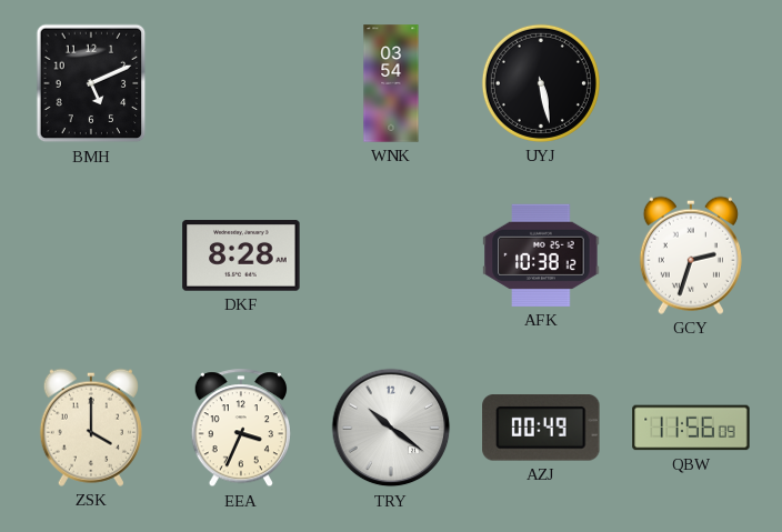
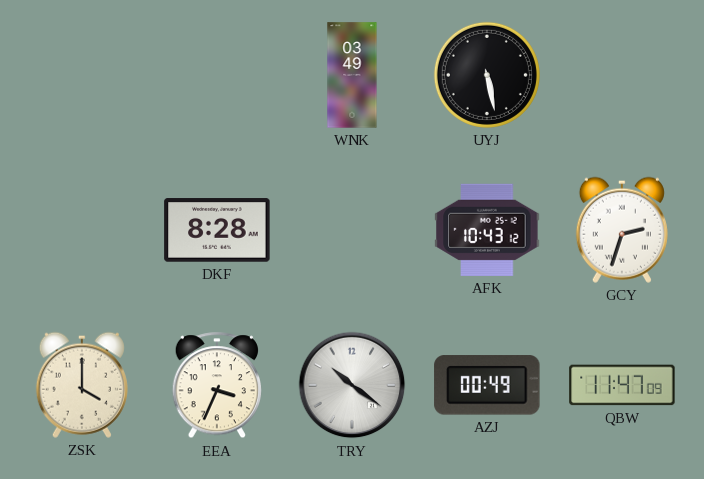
BMH: 5:11 -> none
WNK: 03:54 -> 03:49
AFK: 10:38 -> 10:43
QBW: 11:56 -> 11:47
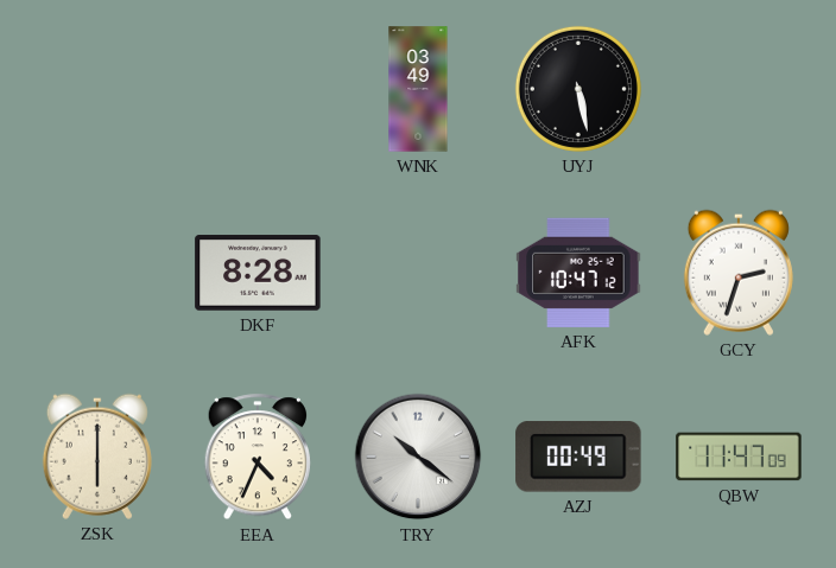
AFK: 10:43 -> 10:47
ZSK: 4:00 -> 6:00
EEA: 3:34 -> 4:34
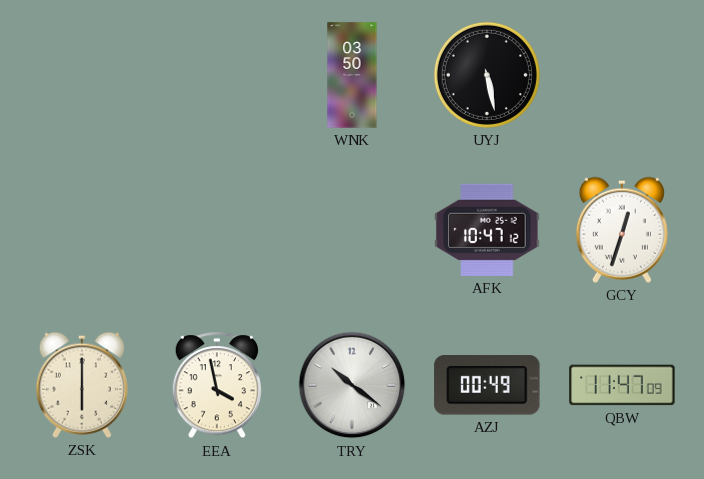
WNK: 03:49 -> 03:50
DKF: 8:28 -> none
GCY: 2:33 -> 12:33
EEA: 4:34 -> 3:58
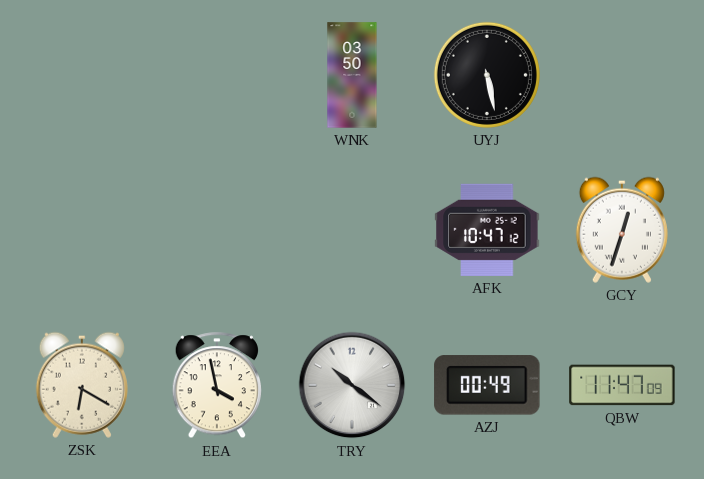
ZSK: 6:00 -> 6:20
